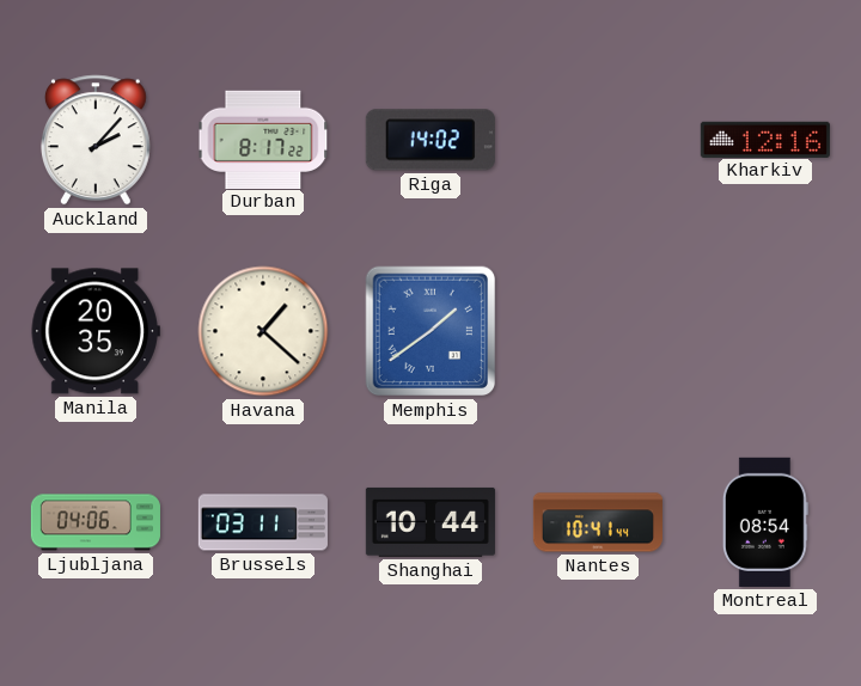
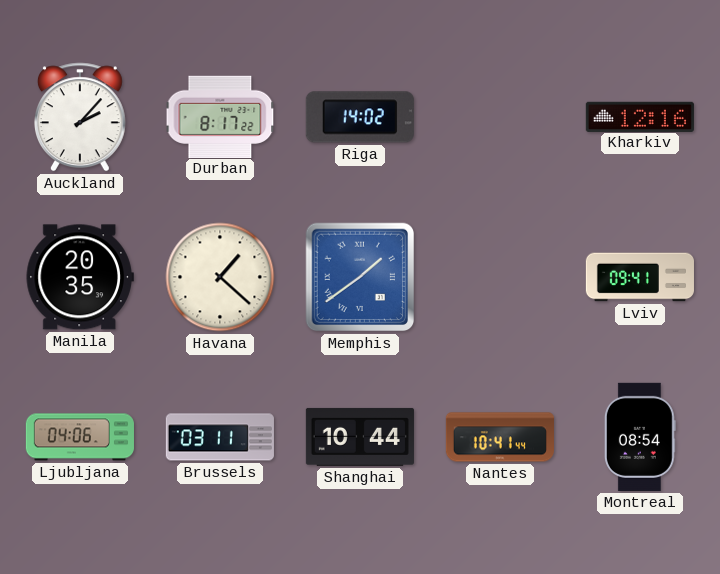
Lviv: none -> 09:41
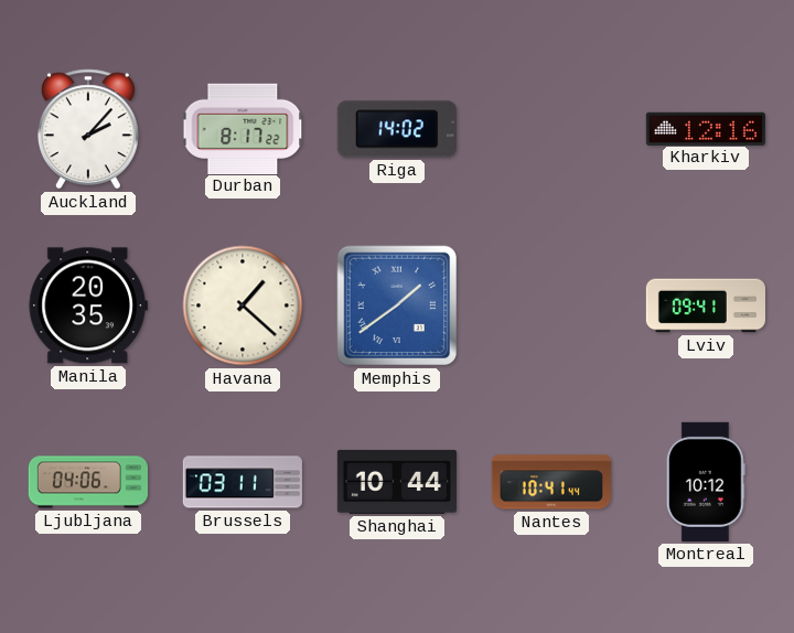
Montreal: 08:54 -> 10:12
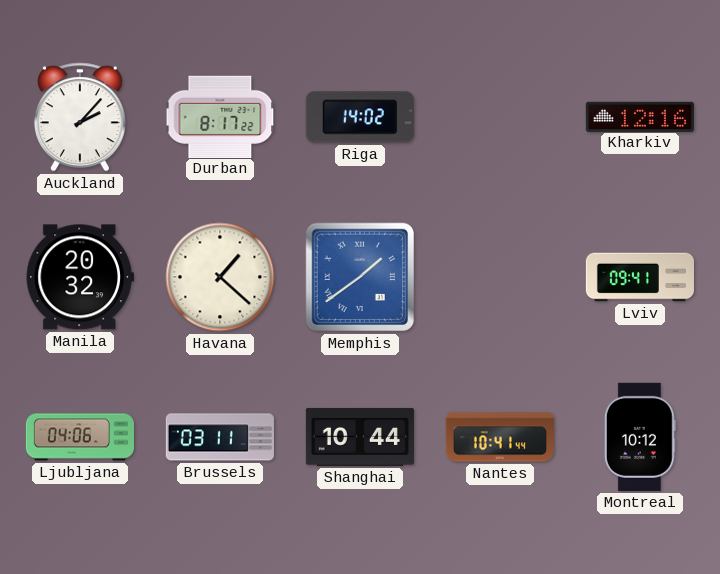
Manila: 20:35 -> 20:32
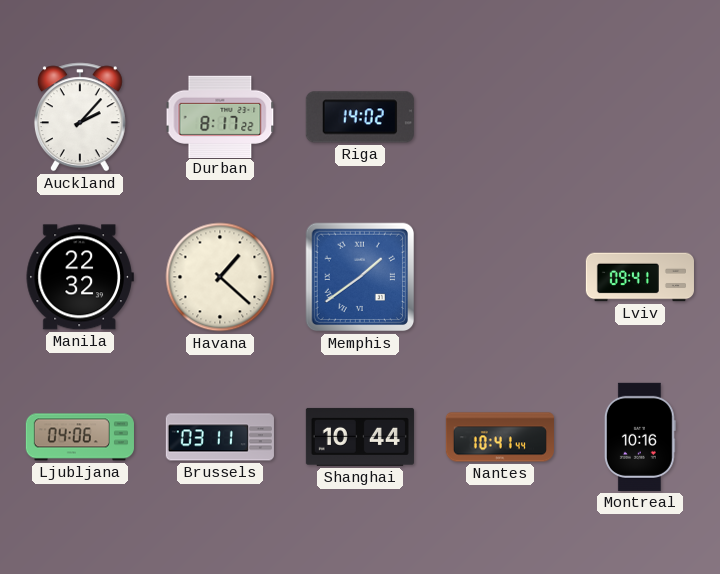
Kharkiv: 12:16 -> none
Manila: 20:32 -> 22:32
Montreal: 10:12 -> 10:16
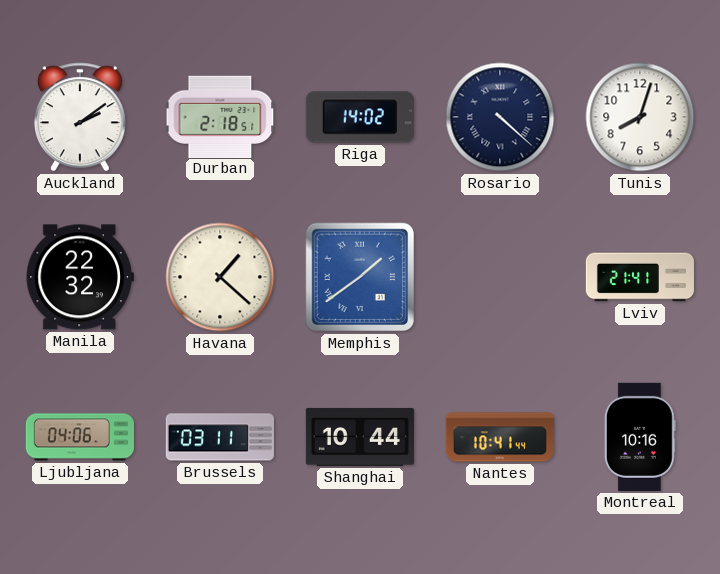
Auckland: 2:07 -> 2:09
Durban: 8:17 -> 2:18
Rosario: none -> 4:22
Tunis: none -> 8:03
Lviv: 09:41 -> 21:41
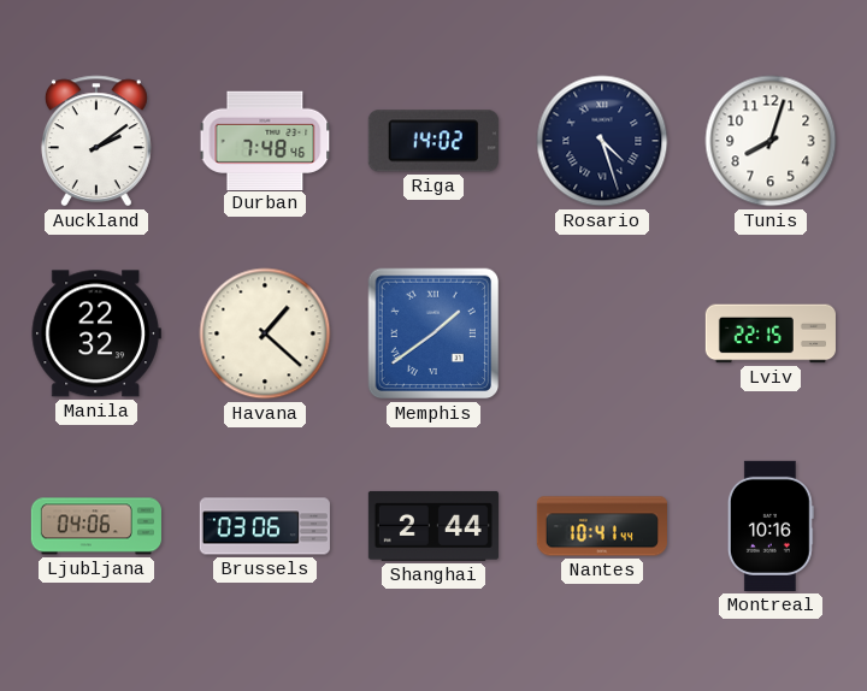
Durban: 2:18 -> 7:48
Rosario: 4:22 -> 4:27
Lviv: 21:41 -> 22:15
Brussels: 03:11 -> 03:06
Shanghai: 10:44 -> 2:44
